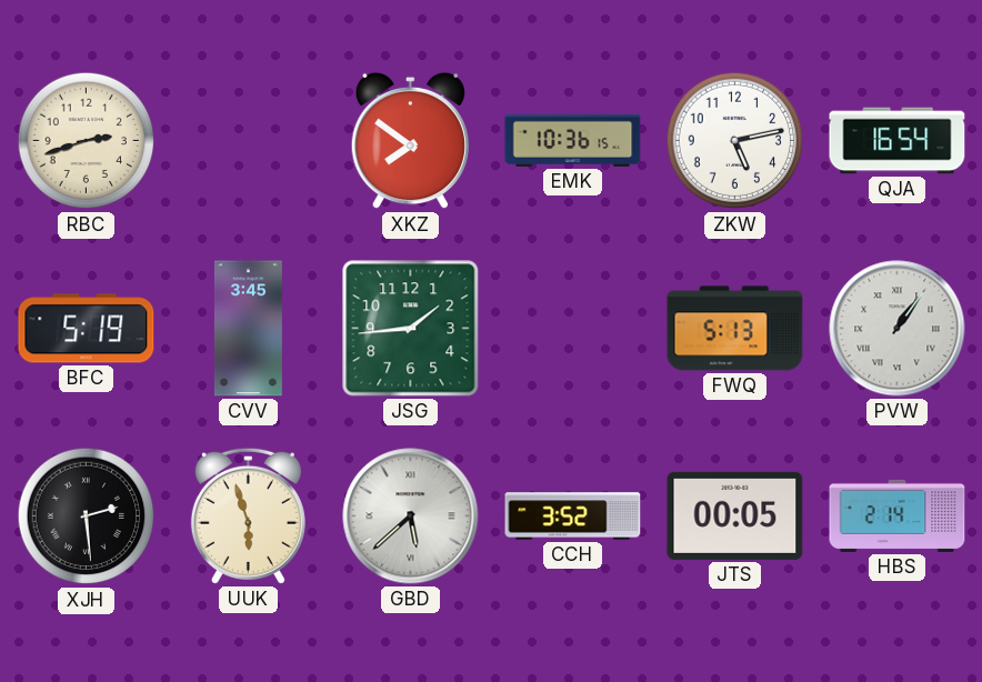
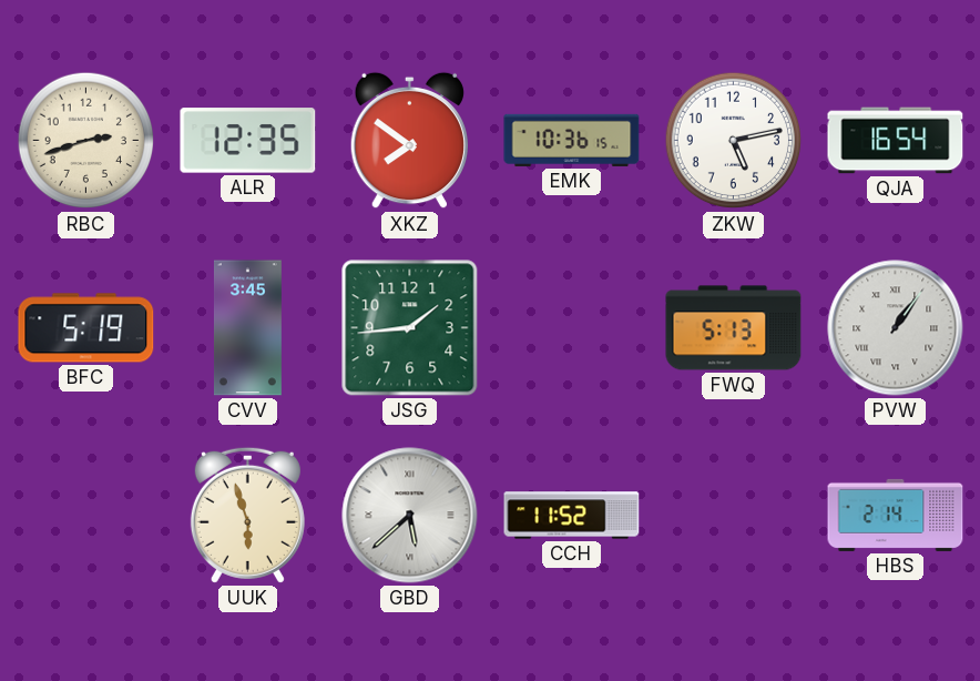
ALR: none -> 12:35
XJH: 2:29 -> none
CCH: 3:52 -> 11:52
JTS: 00:05 -> none
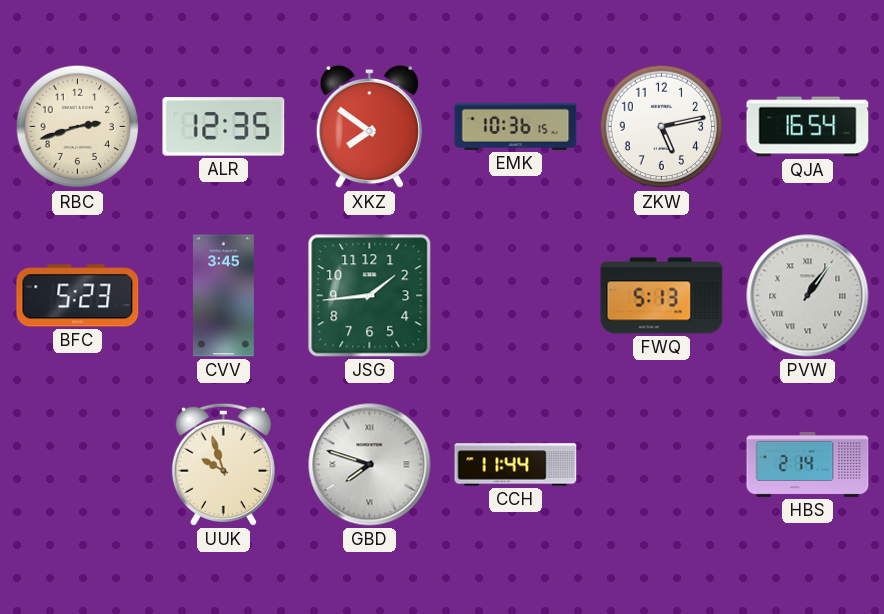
BFC: 5:19 -> 5:23
UUK: 5:57 -> 9:57
GBD: 5:38 -> 7:48
CCH: 11:52 -> 11:44
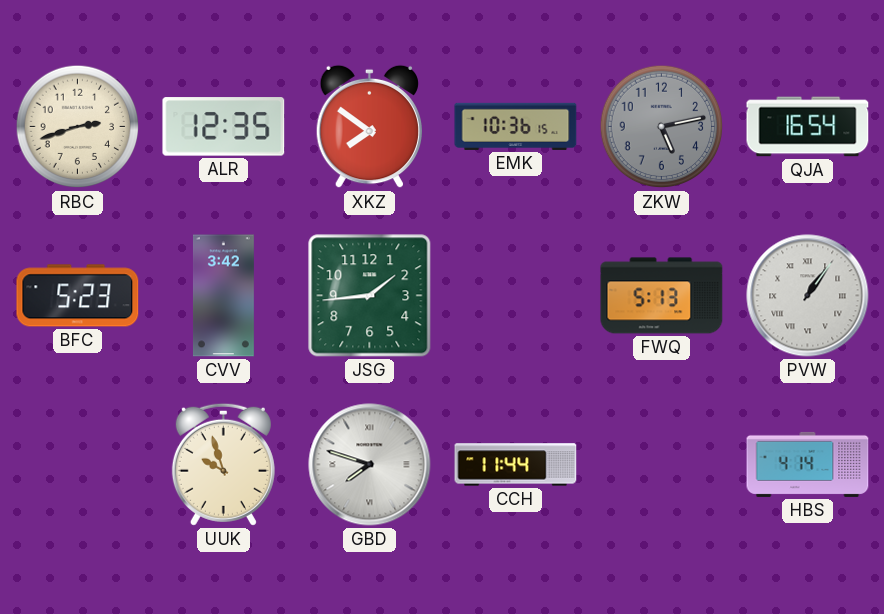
ZKW dial: white -> grey
CVV: 3:45 -> 3:42
HBS: 2:14 -> 4:14
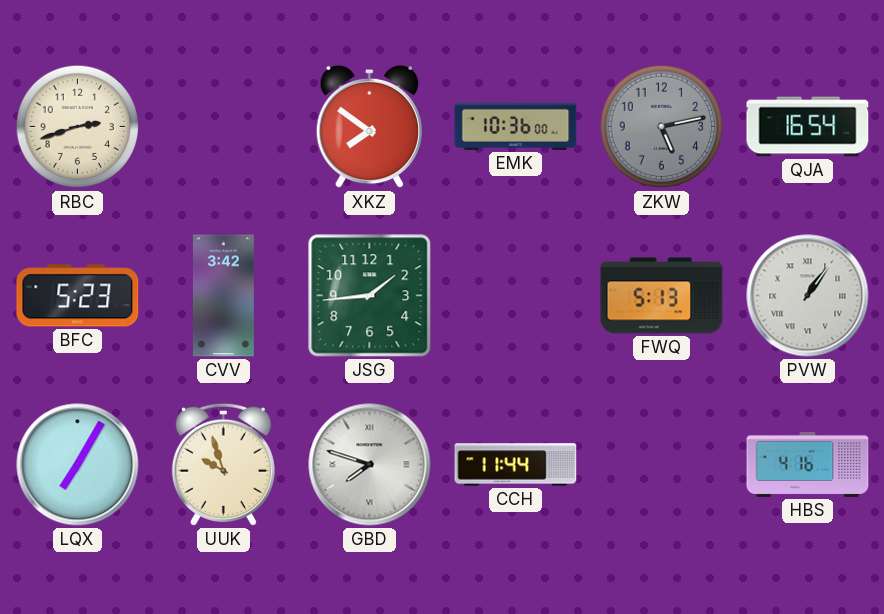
ALR: 12:35 -> none
EMK: 10:36:15 -> 10:36:00
LQX: none -> 7:05
HBS: 4:14 -> 4:16
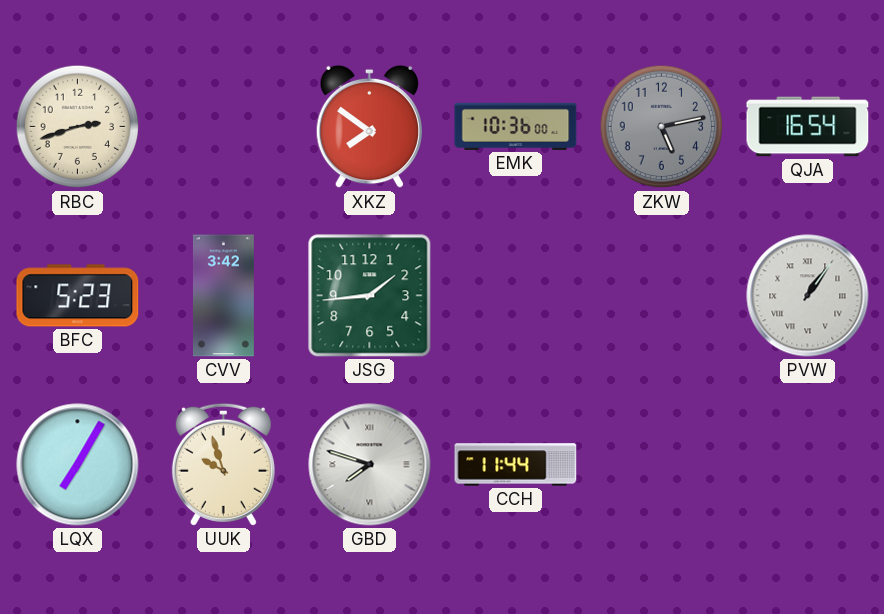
FWQ: 5:13 -> none
HBS: 4:16 -> none
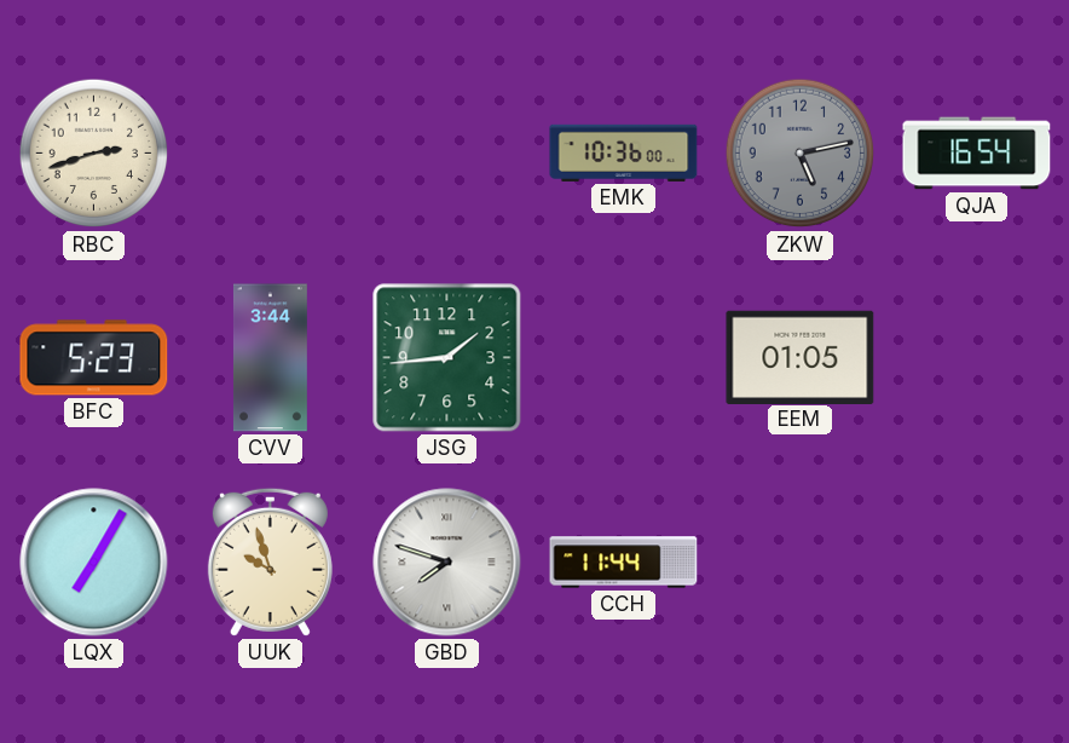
XKZ: 7:51 -> none
CVV: 3:42 -> 3:44
EEM: none -> 01:05
PVW: 1:06 -> none
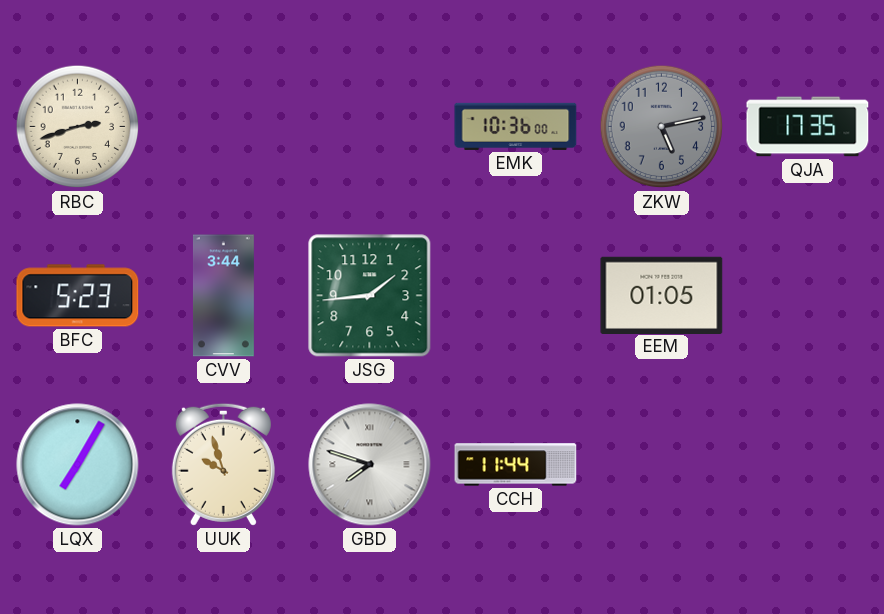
QJA: 16:54 -> 17:35
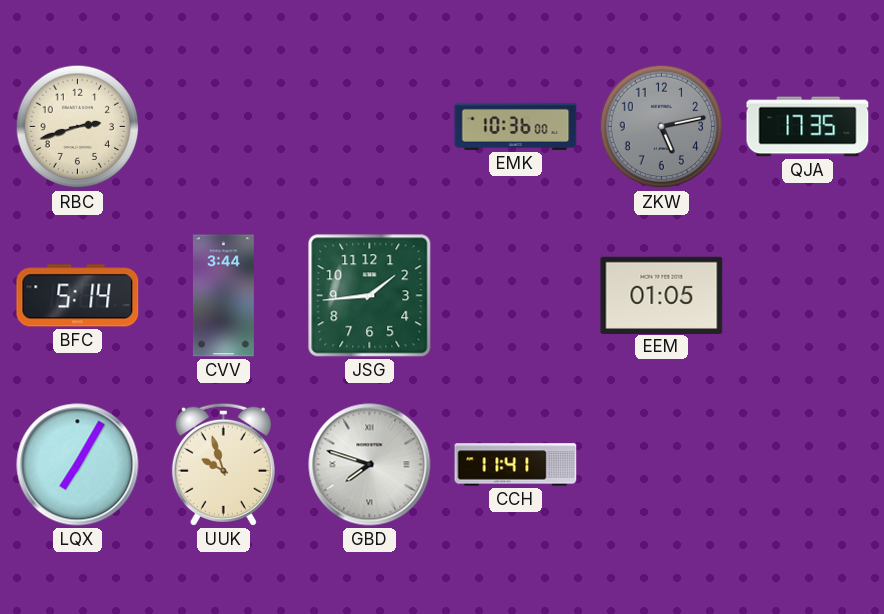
BFC: 5:23 -> 5:14
CCH: 11:44 -> 11:41
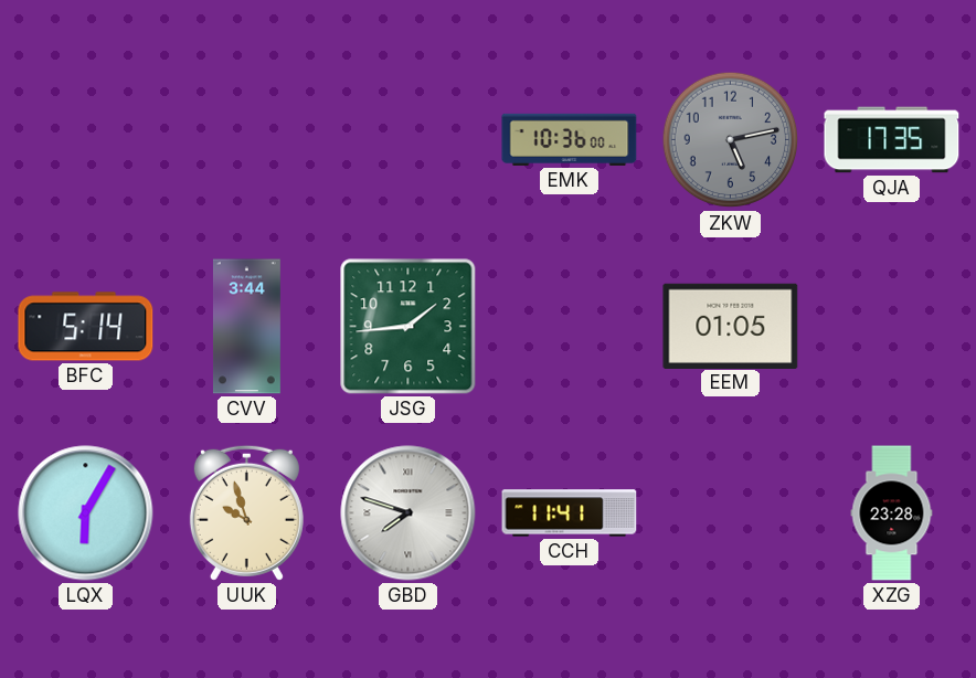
RBC: 2:42 -> none
LQX: 7:05 -> 6:05
XZG: none -> 23:28
